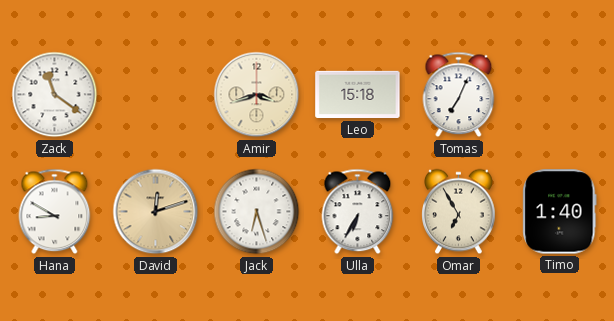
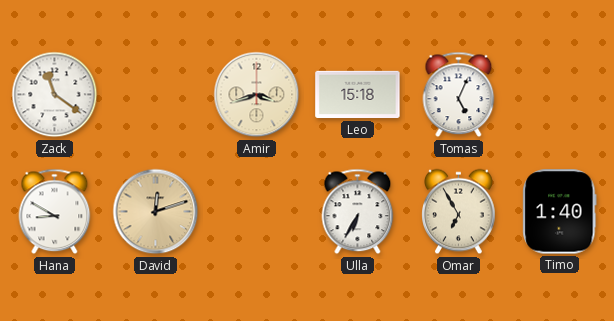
Tomas: 7:04 -> 5:04
Jack: 6:27 -> none
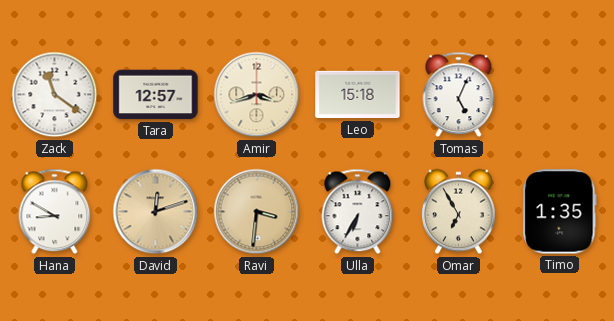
Tara: none -> 12:57
Ravi: none -> 3:31
Timo: 1:40 -> 1:35
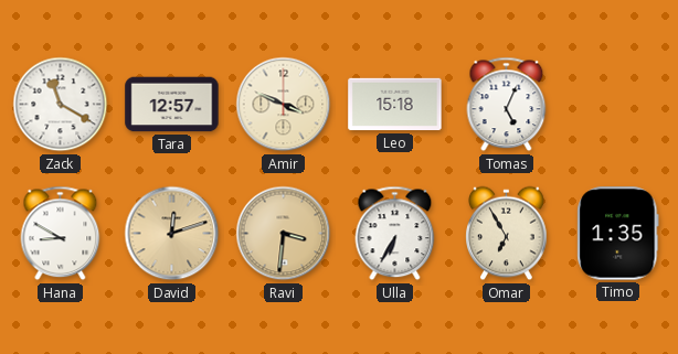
Zack: 11:21 -> 11:20
Amir: 3:42 -> 3:49
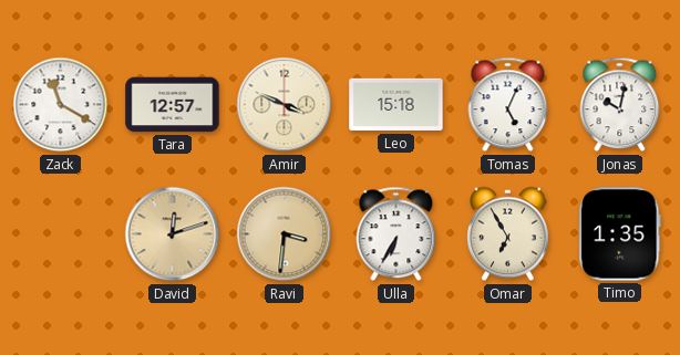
Jonas: none -> 10:02
Hana: 8:50 -> none
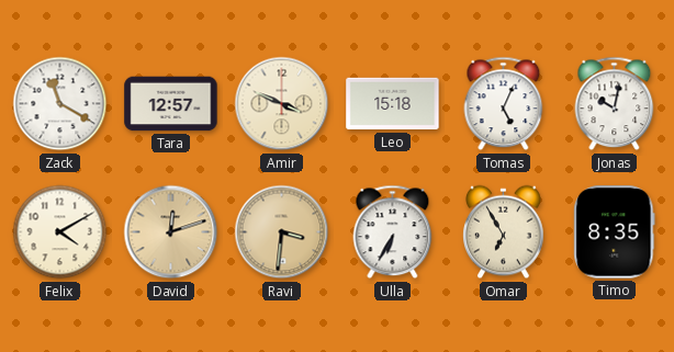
Felix: none -> 4:10
Timo: 1:35 -> 8:35
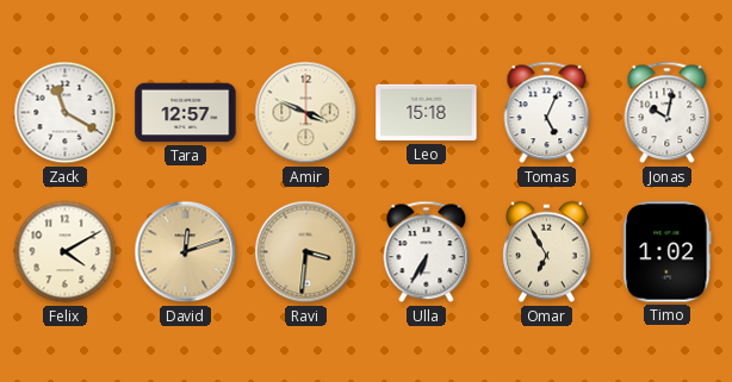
Timo: 8:35 -> 1:02
